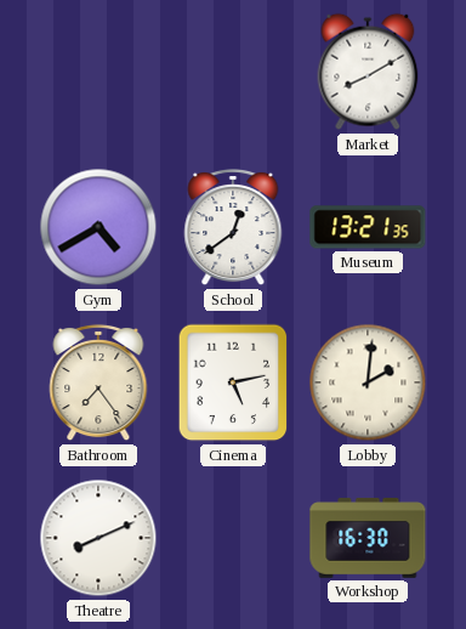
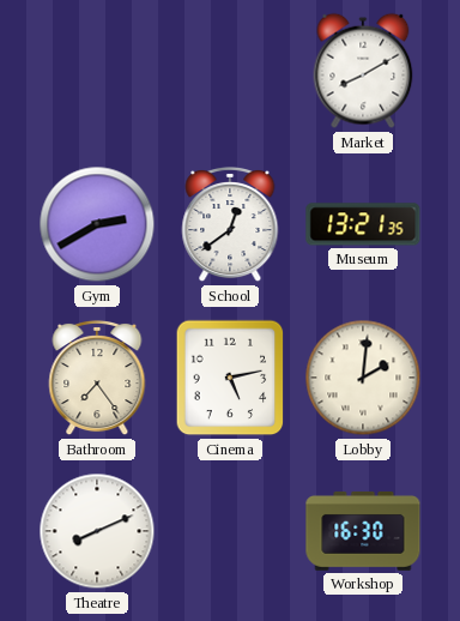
Gym: 4:40 -> 2:40
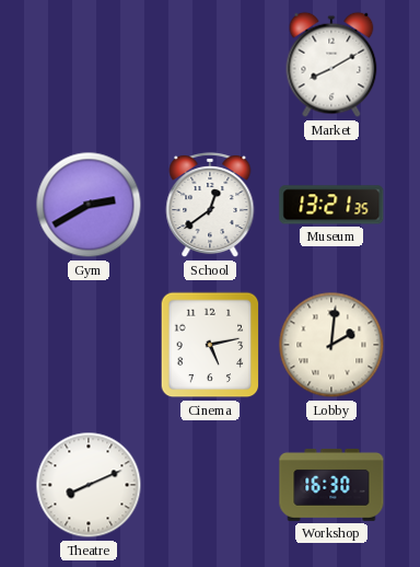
Bathroom: 7:24 -> none
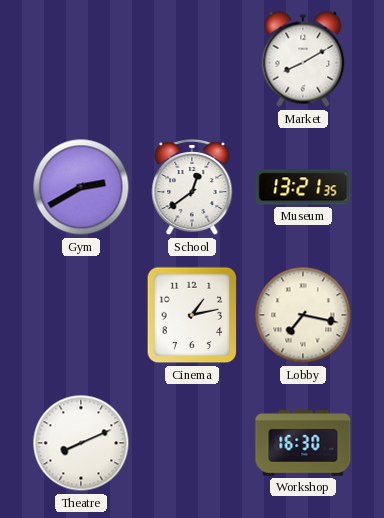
Cinema: 5:13 -> 1:13
Lobby: 2:01 -> 7:17
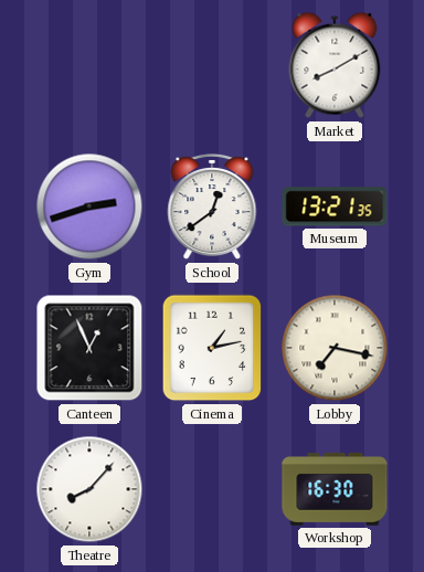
Gym: 2:40 -> 2:42
Canteen: none -> 12:56
Theatre: 8:11 -> 8:07
